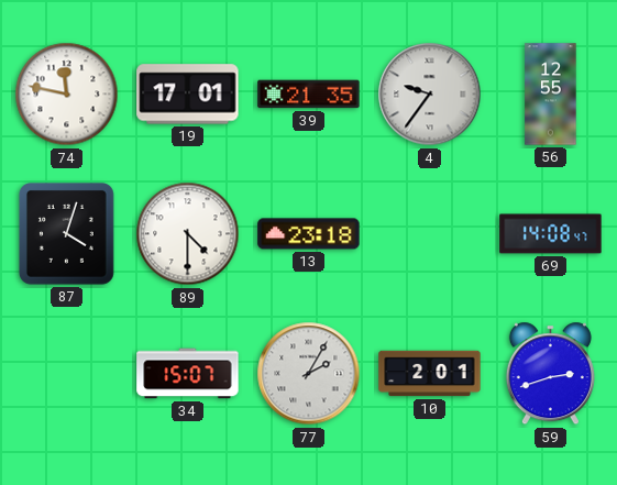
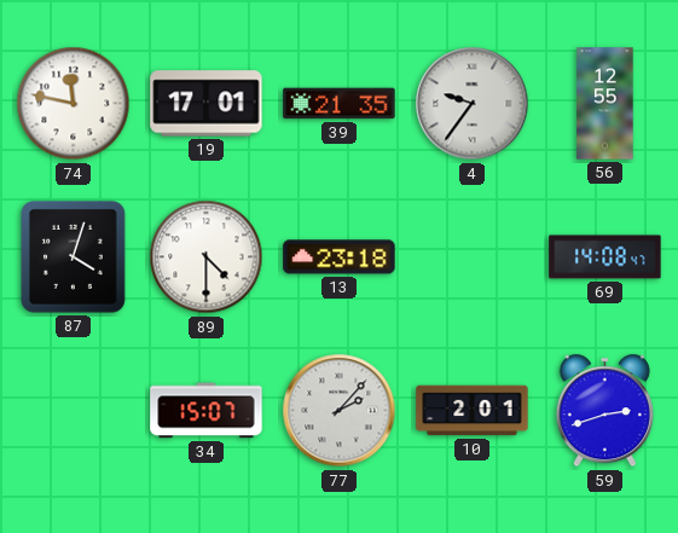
77: 2:05 -> 2:07
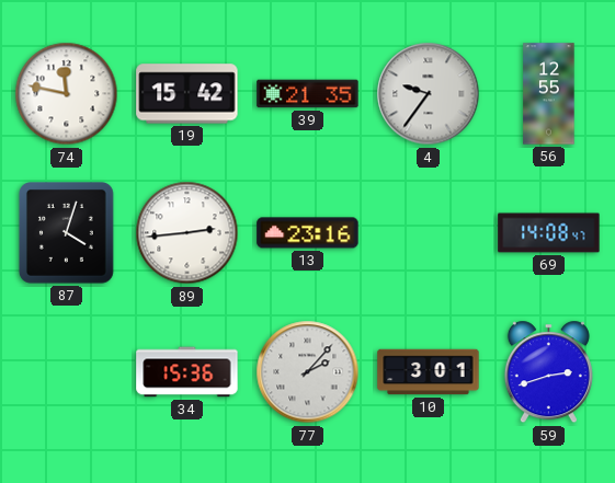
19: 17:01 -> 15:42
89: 4:30 -> 2:44
13: 23:18 -> 23:16
34: 15:07 -> 15:36
10: 2:01 -> 3:01
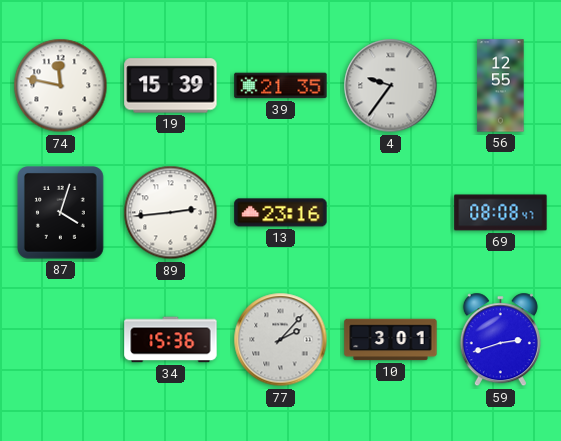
19: 15:42 -> 15:39
69: 14:08 -> 08:08
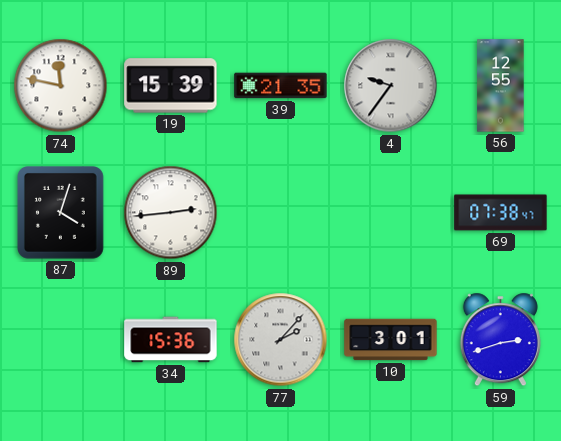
13: 23:16 -> none
69: 08:08 -> 07:38
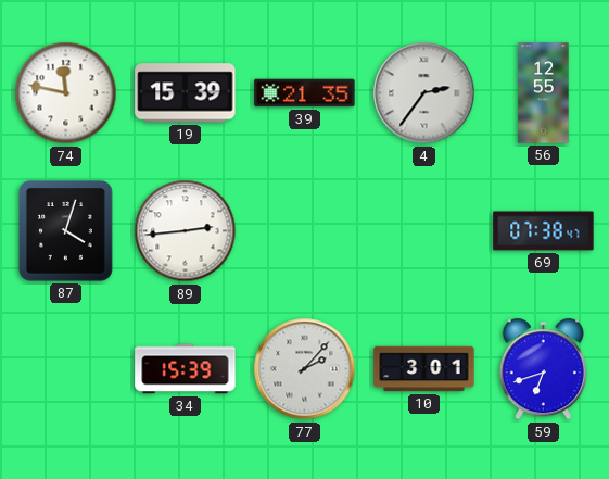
4: 9:36 -> 2:36
34: 15:36 -> 15:39
59: 2:42 -> 6:42
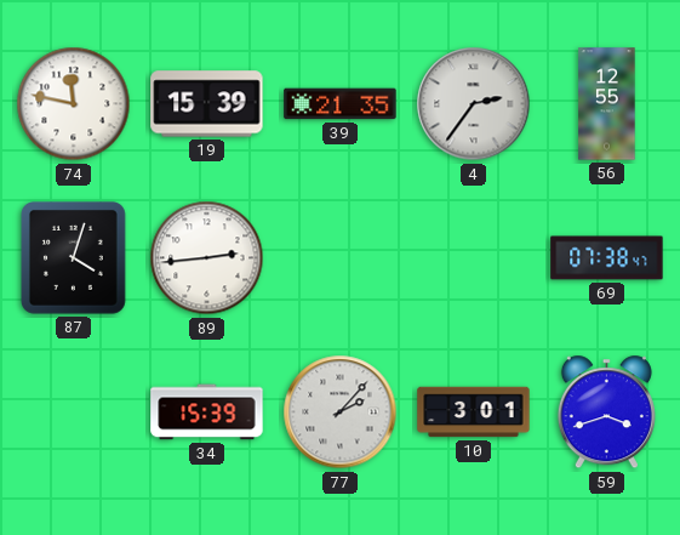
59: 6:42 -> 3:42
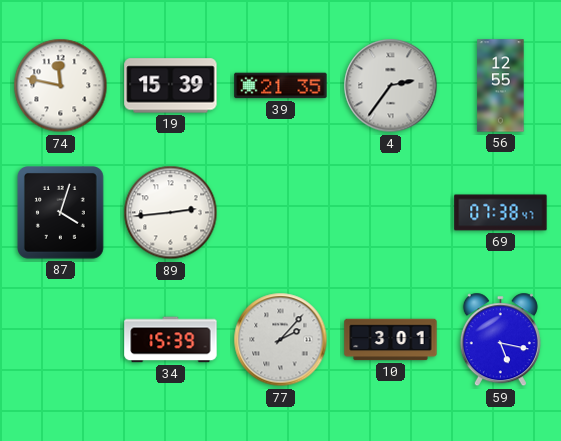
59: 3:42 -> 5:17
